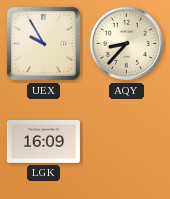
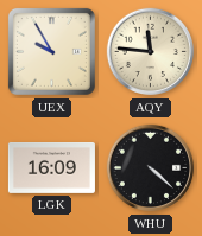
AQY: 8:37 -> 11:46
WHU: none -> 4:22
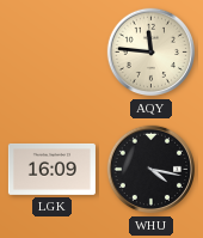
UEX: 9:55 -> none
WHU: 4:22 -> 4:17
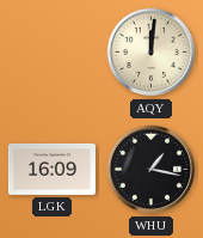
AQY: 11:46 -> 12:01
WHU: 4:17 -> 1:17
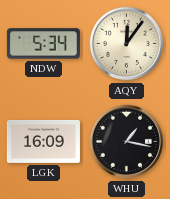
NDW: none -> 5:34
AQY: 12:01 -> 12:06
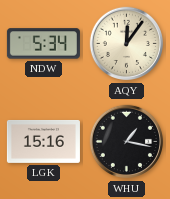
LGK: 16:09 -> 15:16
